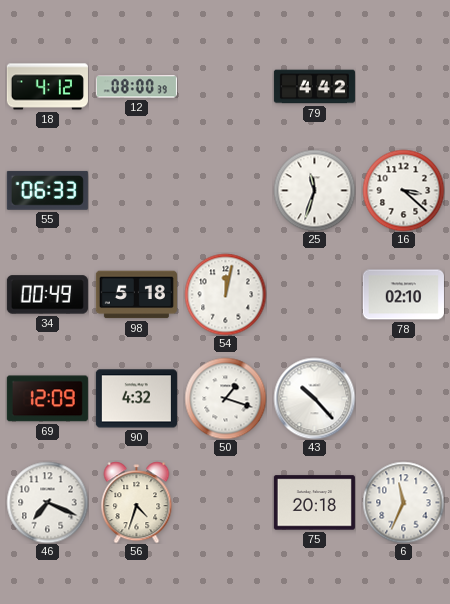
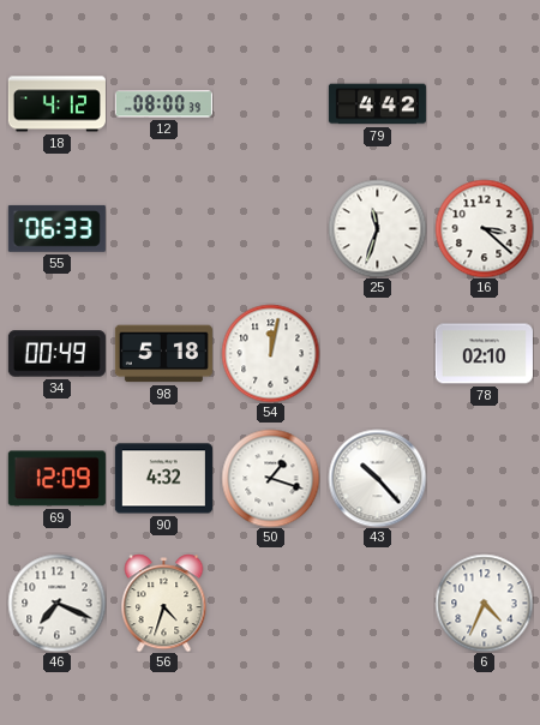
75: 20:18 -> none
6: 11:34 -> 4:34
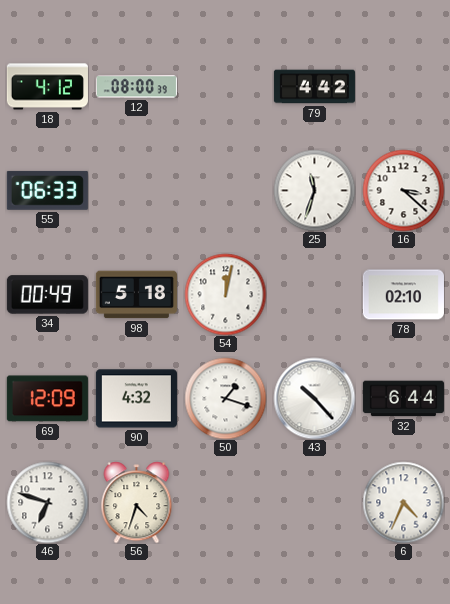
32: none -> 6:44
46: 7:19 -> 6:48
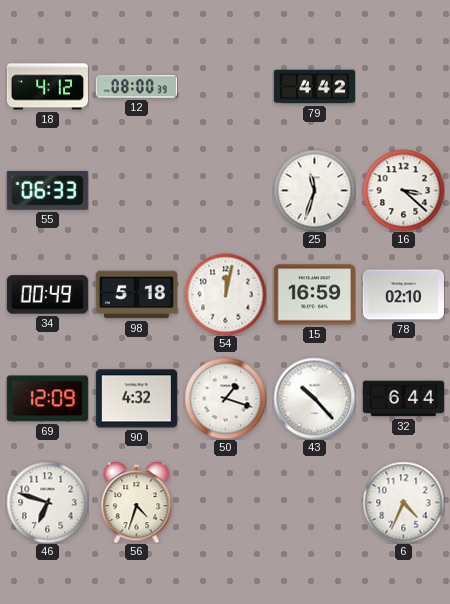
15: none -> 16:59
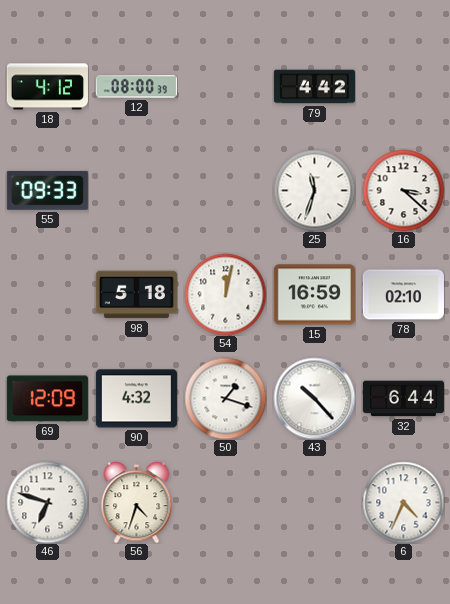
55: 06:33 -> 09:33
34: 00:49 -> none
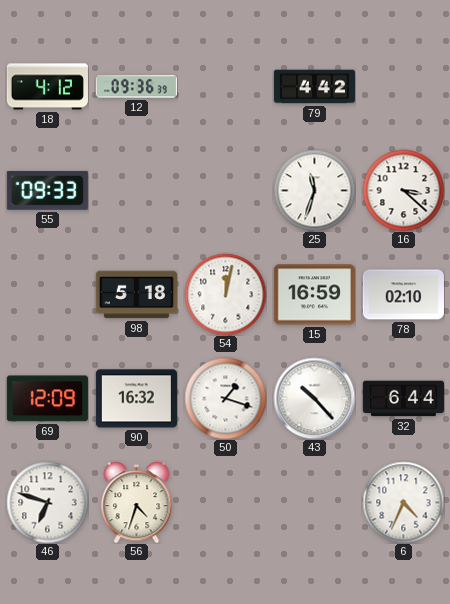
12: 08:00 -> 09:36
90: 4:32 -> 16:32
